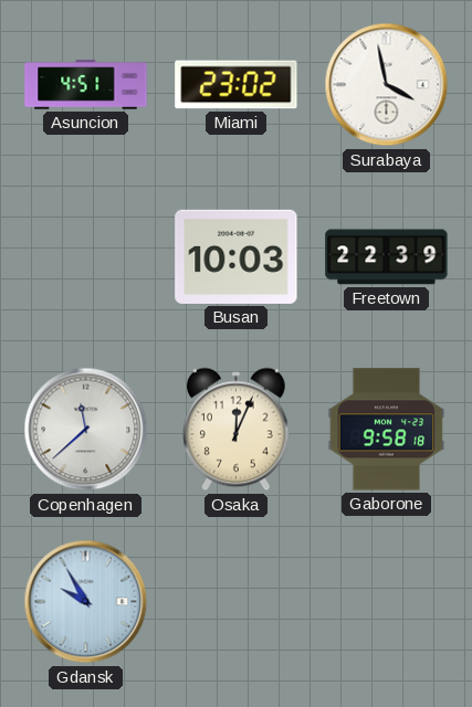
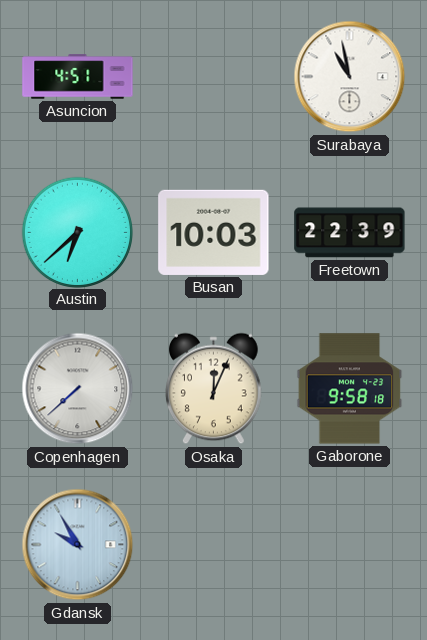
Miami: 23:02 -> none
Surabaya: 3:58 -> 10:58
Austin: none -> 6:38
Copenhagen: 11:38 -> 7:38
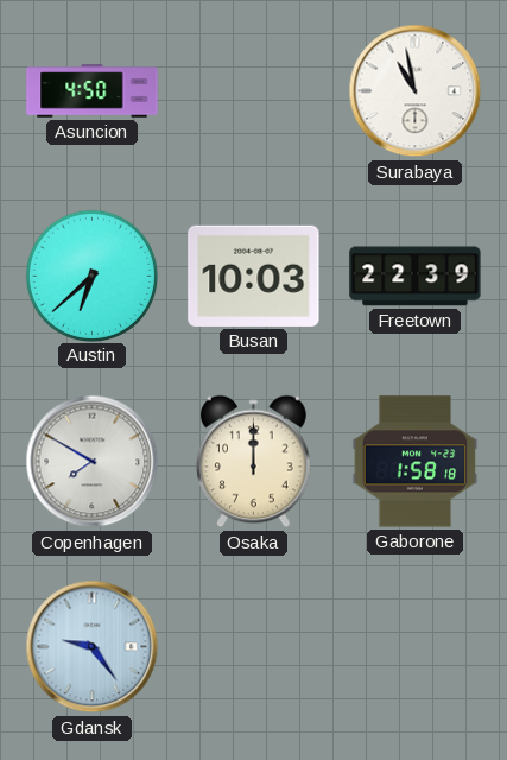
Asuncion: 4:51 -> 4:50
Copenhagen: 7:38 -> 7:50
Osaka: 12:04 -> 12:00
Gaborone: 9:58 -> 1:58
Gdansk: 9:55 -> 9:24
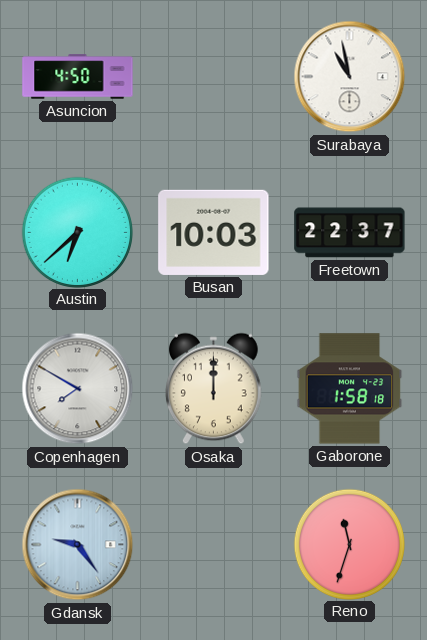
Freetown: 22:39 -> 22:37
Reno: none -> 11:33
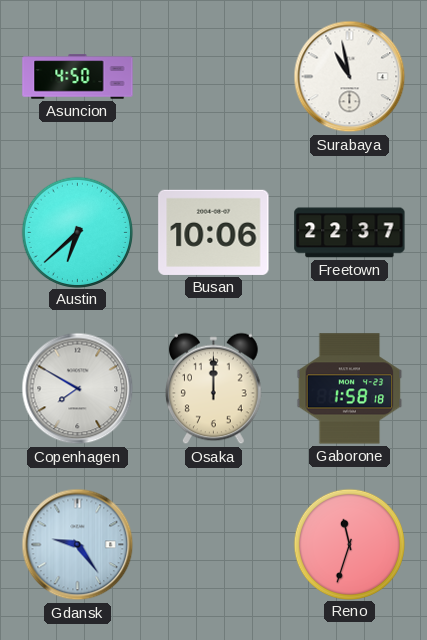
Busan: 10:03 -> 10:06
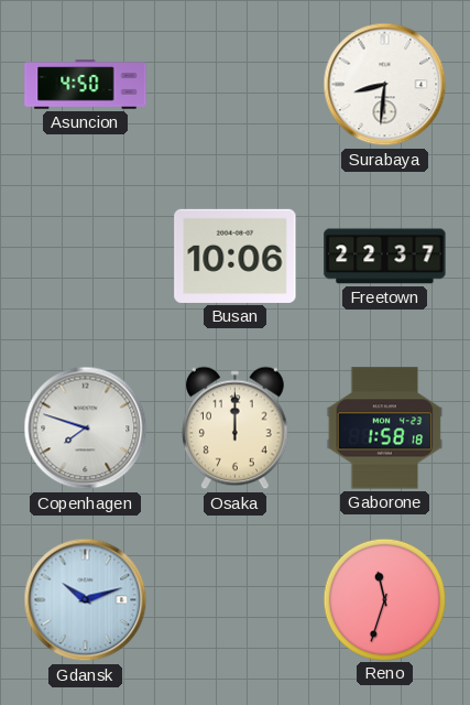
Surabaya: 10:58 -> 8:31
Austin: 6:38 -> none
Copenhagen: 7:50 -> 7:48
Gdansk: 9:24 -> 10:12
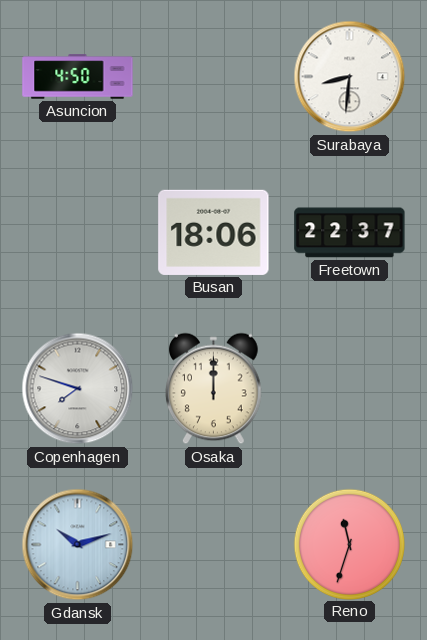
Busan: 10:06 -> 18:06
Gaborone: 1:58 -> none
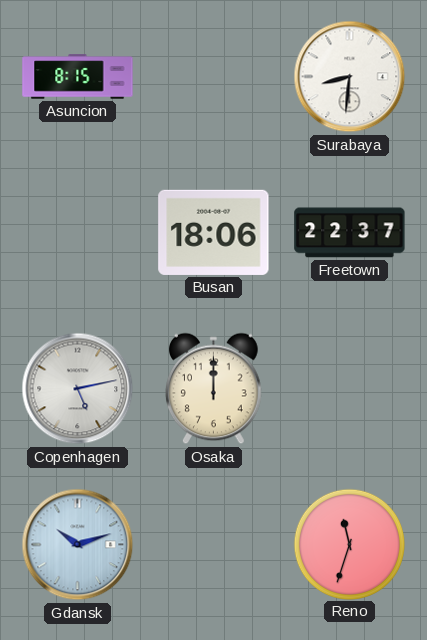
Asuncion: 4:50 -> 8:15
Copenhagen: 7:48 -> 5:13
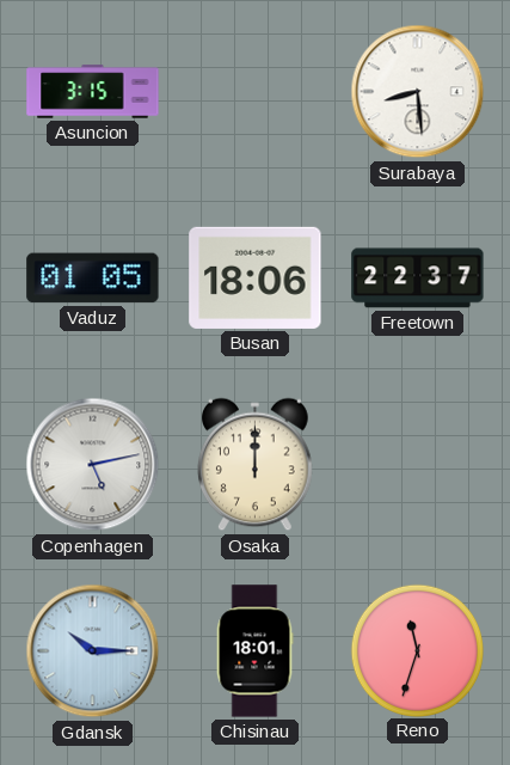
Asuncion: 8:15 -> 3:15
Surabaya: 8:31 -> 8:29
Vaduz: none -> 01:05
Gdansk: 10:12 -> 10:15
Chisinau: none -> 18:01
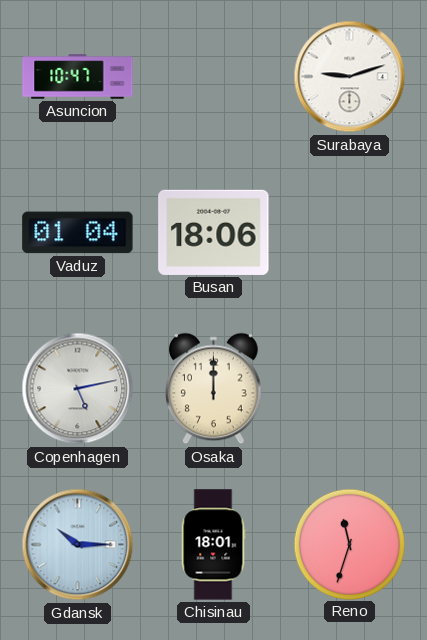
Asuncion: 3:15 -> 10:47
Surabaya: 8:29 -> 9:12
Vaduz: 01:05 -> 01:04
Freetown: 22:37 -> none
